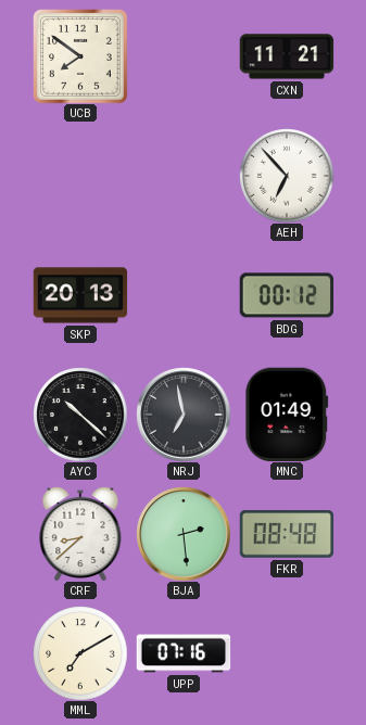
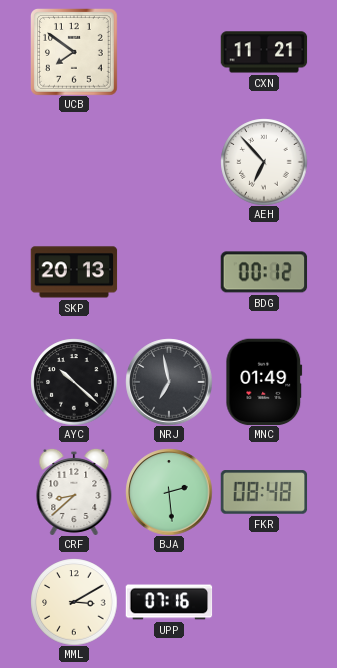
MML: 7:10 -> 3:10
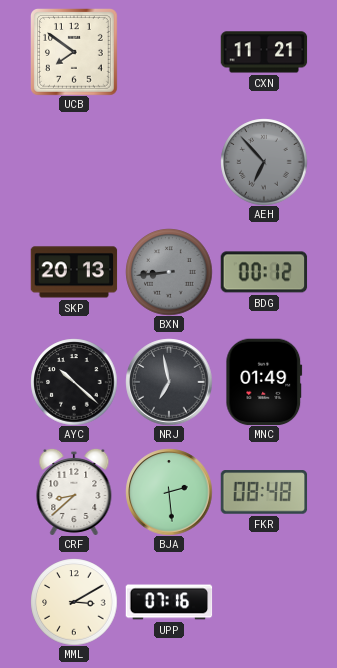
AEH dial: white -> grey
BXN: none -> 8:44
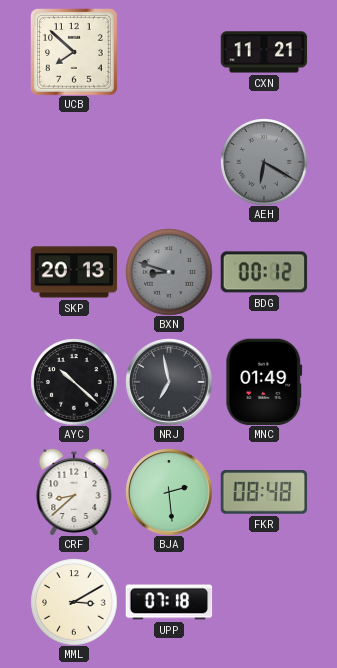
UCB: 7:51 -> 7:52
AEH: 6:53 -> 6:20
BXN: 8:44 -> 8:48
UPP: 07:16 -> 07:18
